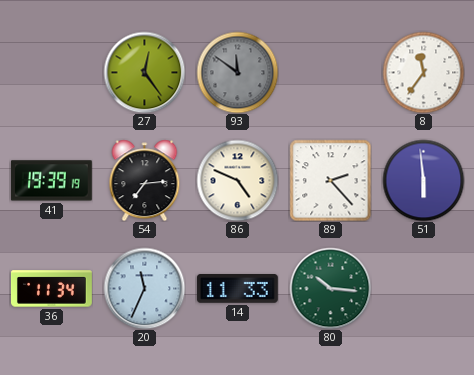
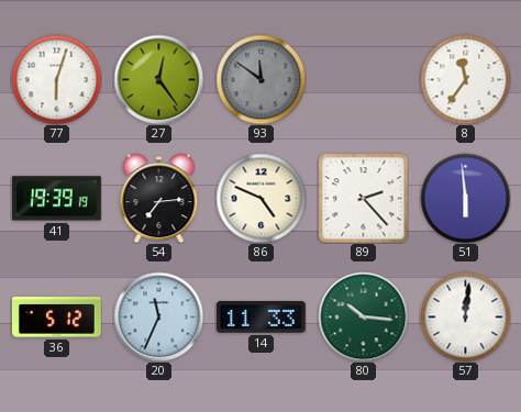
77: none -> 6:03
36: 11:34 -> 5:12
57: none -> 12:01
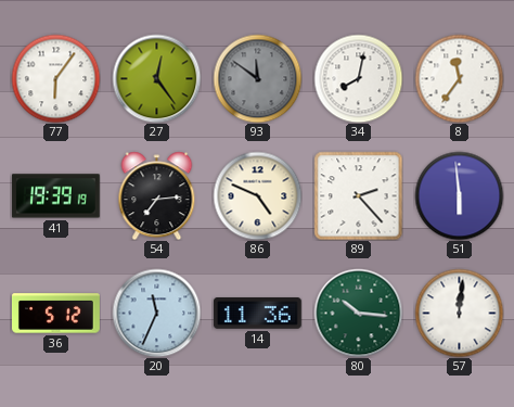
77: 6:03 -> 6:06
34: none -> 8:02
14: 11:33 -> 11:36
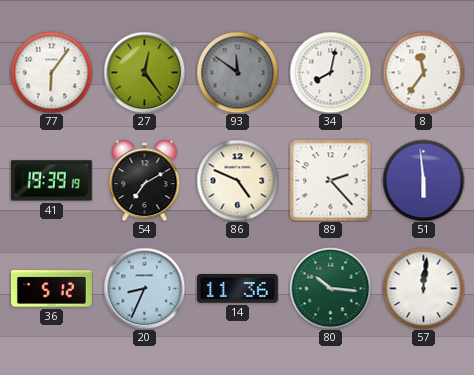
54: 7:14 -> 7:10
20: 11:34 -> 8:34
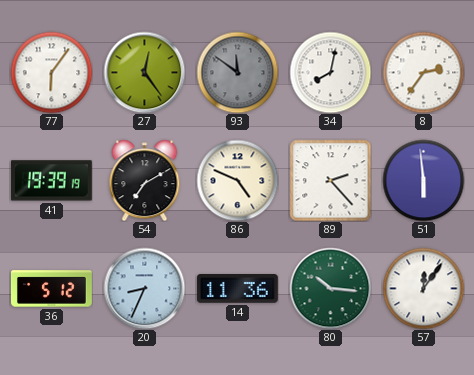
8: 11:36 -> 2:36
57: 12:01 -> 12:06
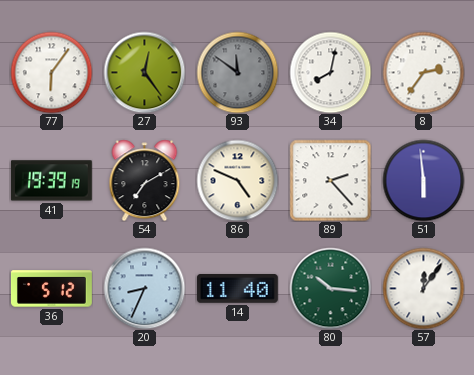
14: 11:36 -> 11:40
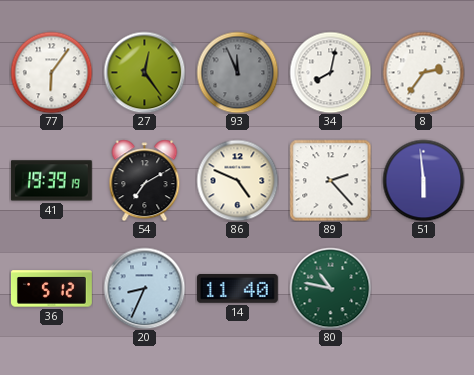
93: 11:51 -> 11:56
80: 10:16 -> 10:47
57: 12:06 -> none
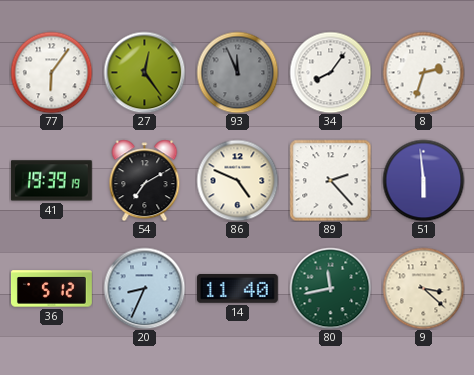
34: 8:02 -> 8:06
8: 2:36 -> 2:33
80: 10:47 -> 11:43
9: none -> 3:22
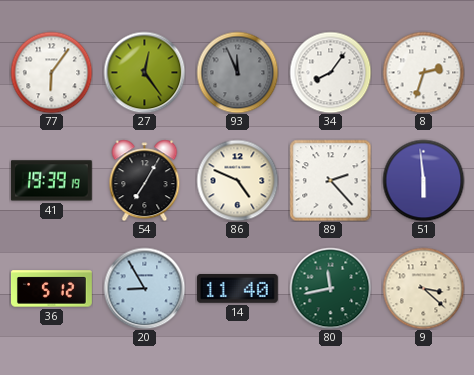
54: 7:10 -> 7:05
20: 8:34 -> 8:55
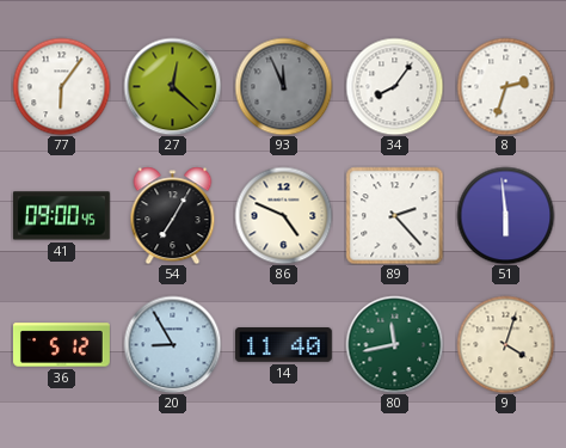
27: 12:24 -> 12:22
41: 19:39 -> 09:00
9: 3:22 -> 4:03
